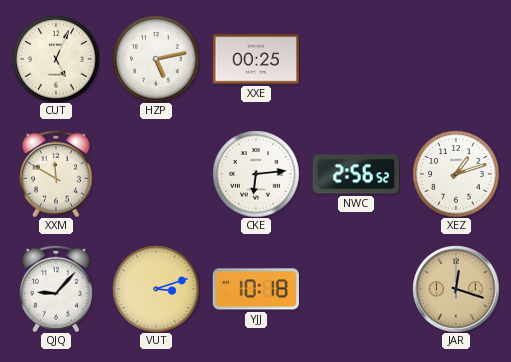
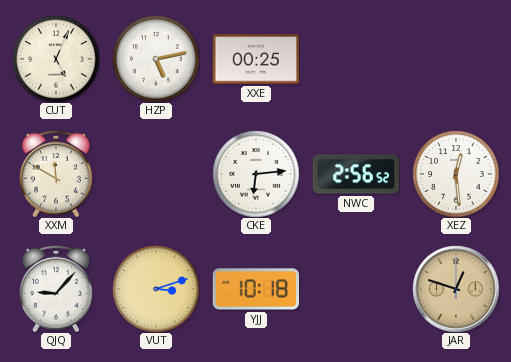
XEZ: 1:12 -> 12:29
JAR: 12:18 -> 12:48
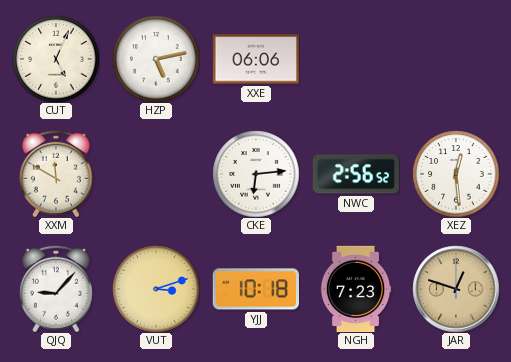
XXE: 00:25 -> 06:06
NGH: none -> 7:23
